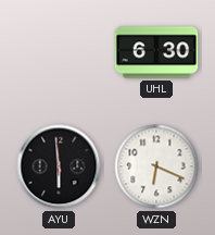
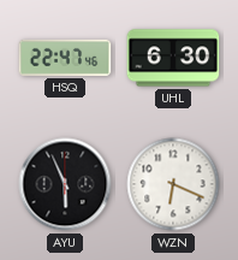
HSQ: none -> 22:47
AYU: 5:59 -> 5:56
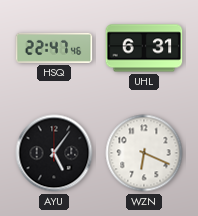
UHL: 6:30 -> 6:31
AYU: 5:56 -> 5:06
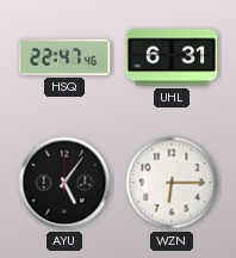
WZN: 6:19 -> 6:15
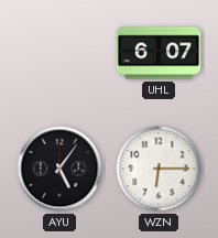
HSQ: 22:47 -> none
UHL: 6:31 -> 6:07
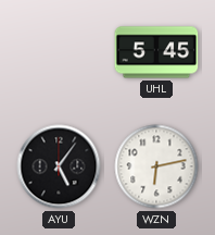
UHL: 6:07 -> 5:45
WZN: 6:15 -> 6:13
